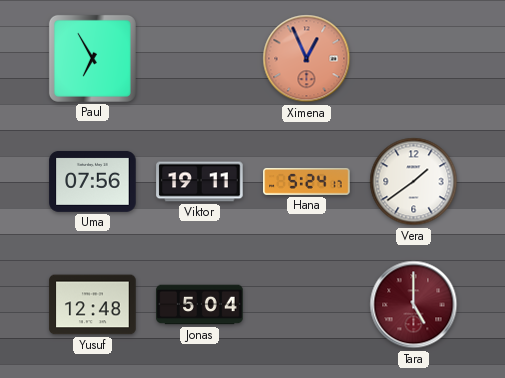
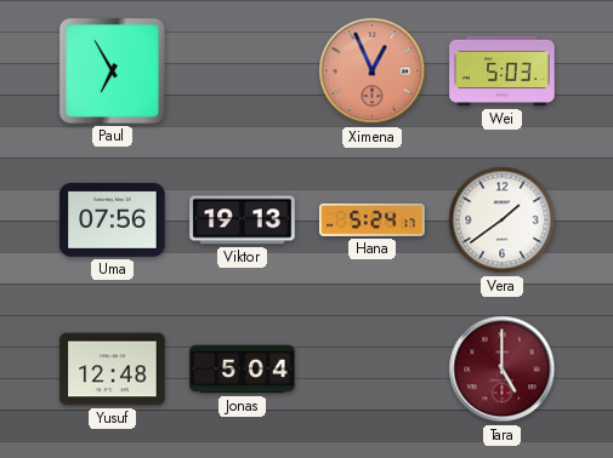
Wei: none -> 5:03
Viktor: 19:11 -> 19:13
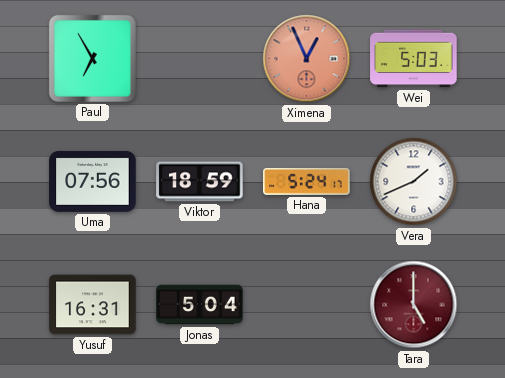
Viktor: 19:13 -> 18:59
Vera: 1:39 -> 1:41
Yusuf: 12:48 -> 16:31
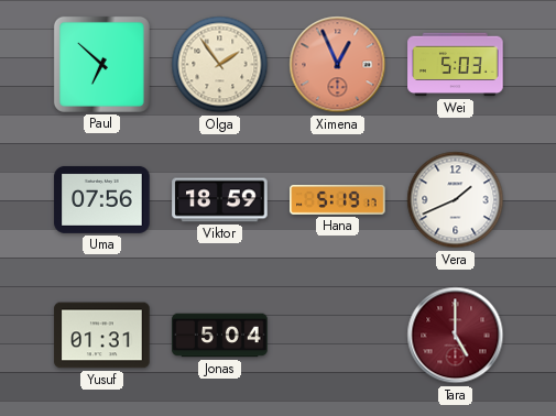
Paul: 6:55 -> 6:52
Olga: none -> 1:54
Hana: 5:24 -> 5:19
Yusuf: 16:31 -> 01:31
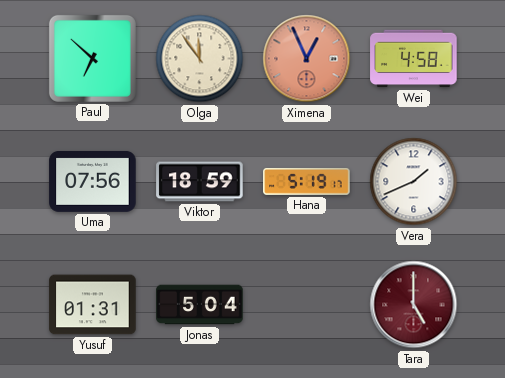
Olga: 1:54 -> 11:54
Wei: 5:03 -> 4:58
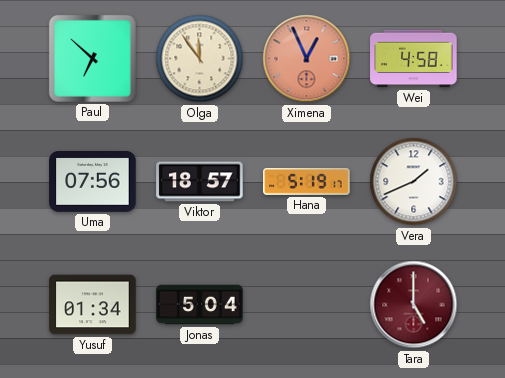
Viktor: 18:59 -> 18:57
Yusuf: 01:31 -> 01:34
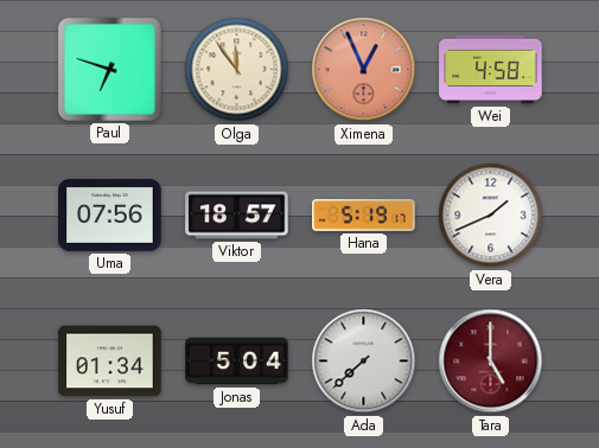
Paul: 6:52 -> 6:48
Ada: none -> 7:38
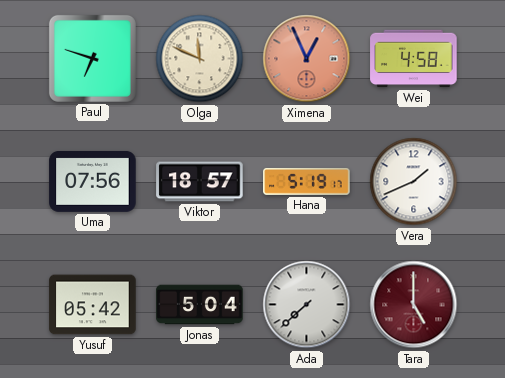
Olga: 11:54 -> 11:49
Yusuf: 01:34 -> 05:42
